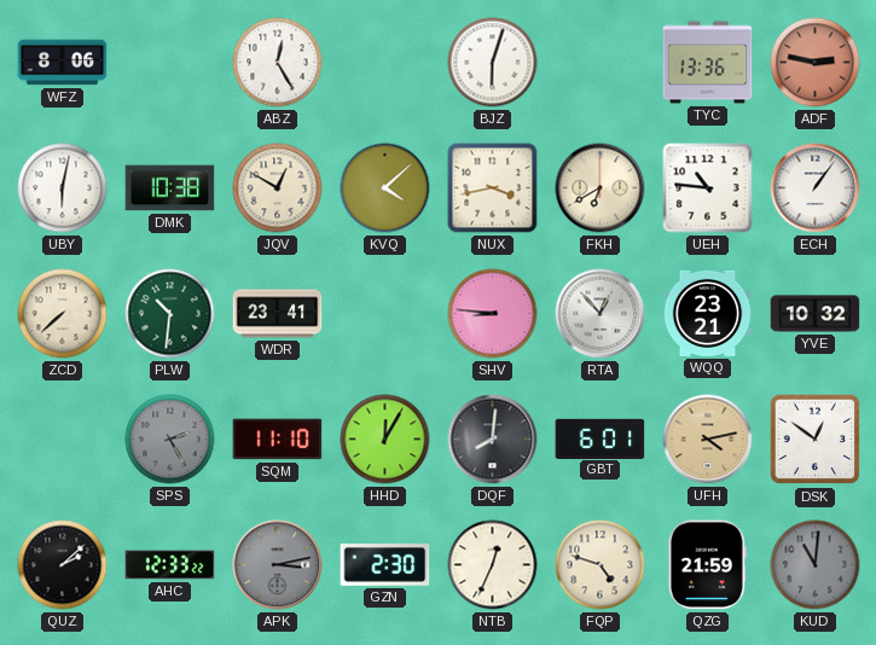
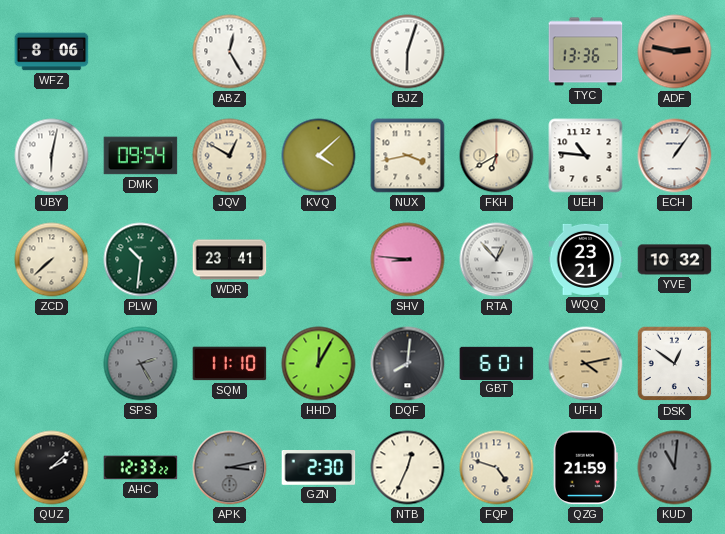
DMK: 10:38 -> 09:54
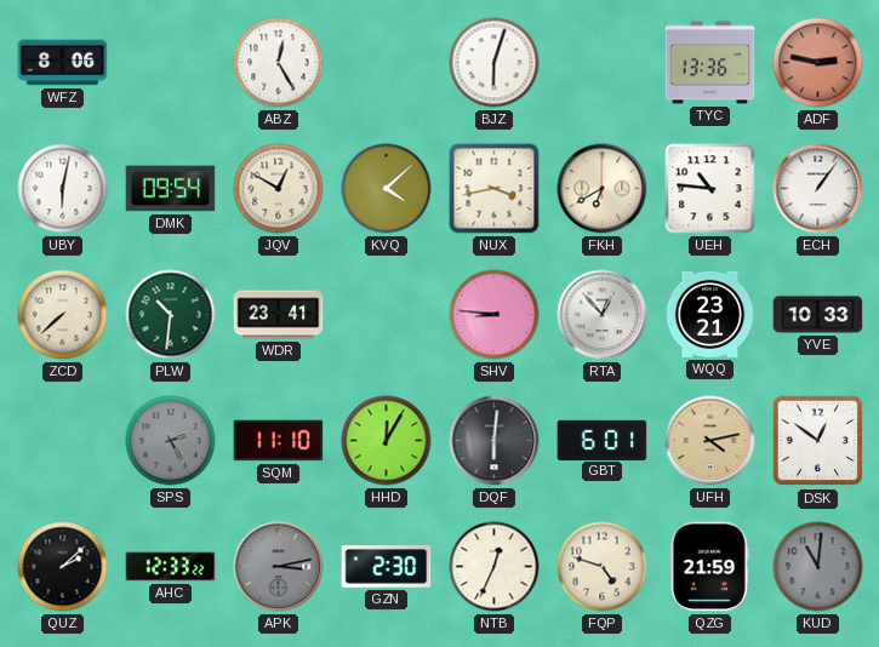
YVE: 10:32 -> 10:33
DQF: 8:01 -> 6:01
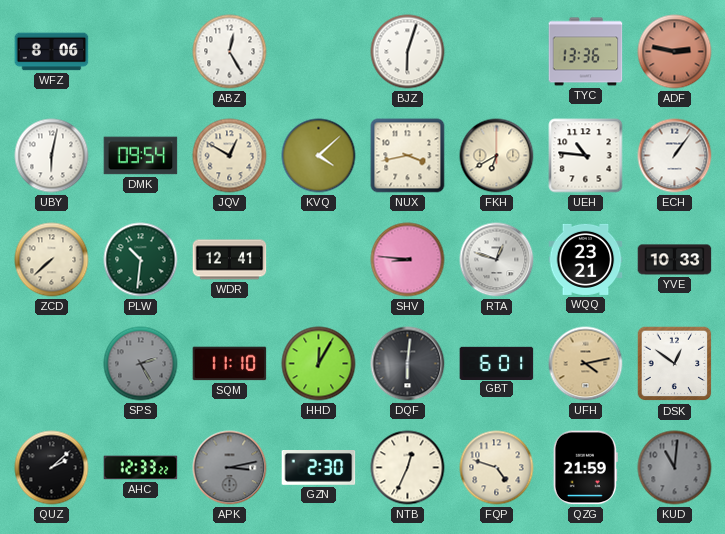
WDR: 23:41 -> 12:41
RTA: 12:53 -> 12:48
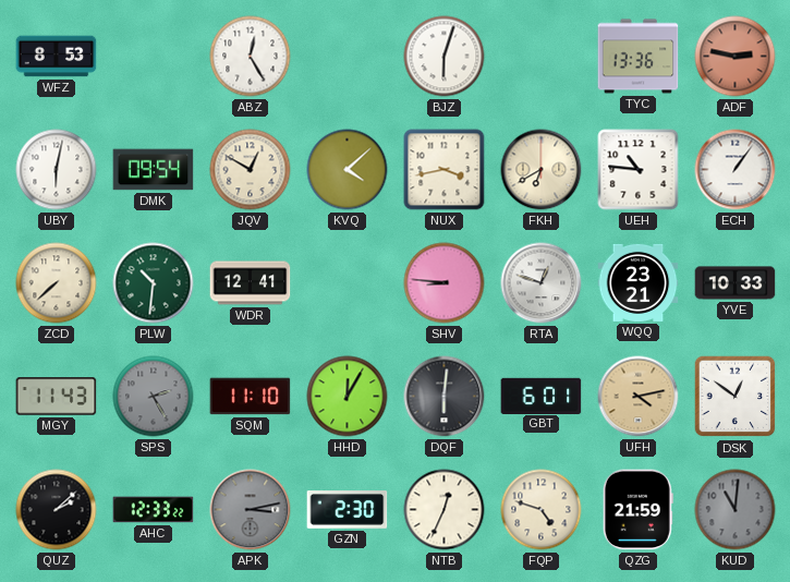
WFZ: 8:06 -> 8:53
MGY: none -> 11:43
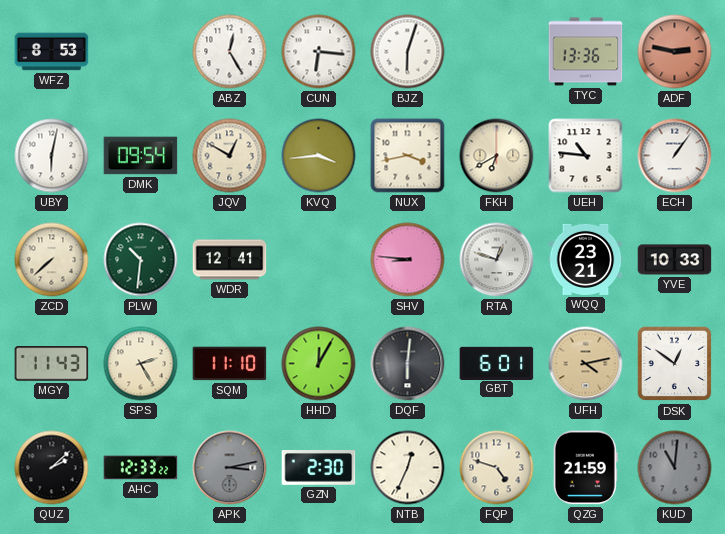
CUN: none -> 6:16
KVQ: 4:08 -> 3:44
SPS dial: grey -> cream
